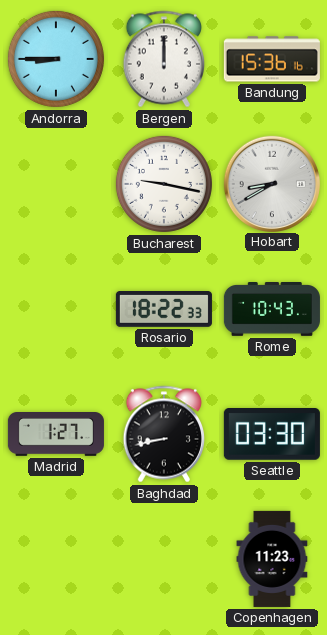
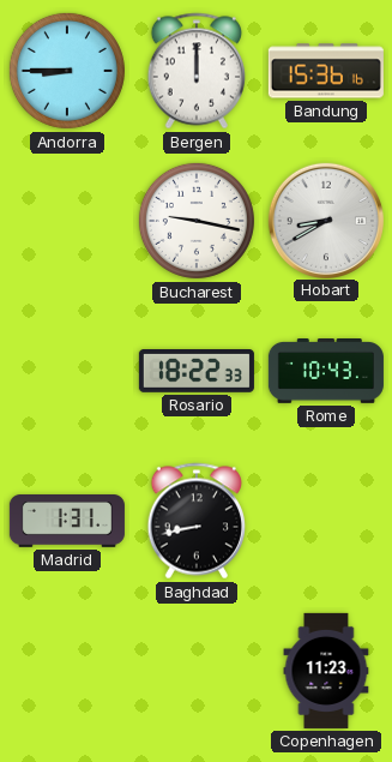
Madrid: 1:27 -> 1:31
Seattle: 03:30 -> none
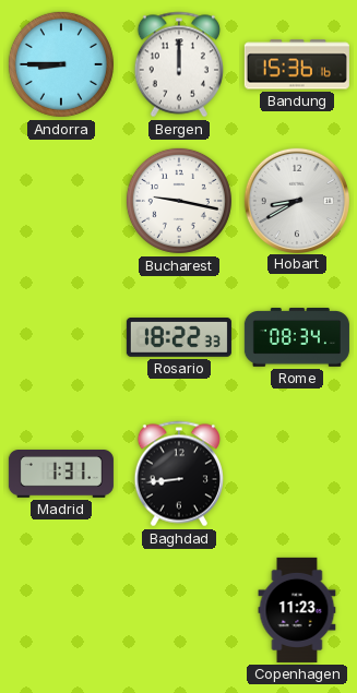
Rome: 10:43 -> 08:34
Baghdad: 8:43 -> 8:44
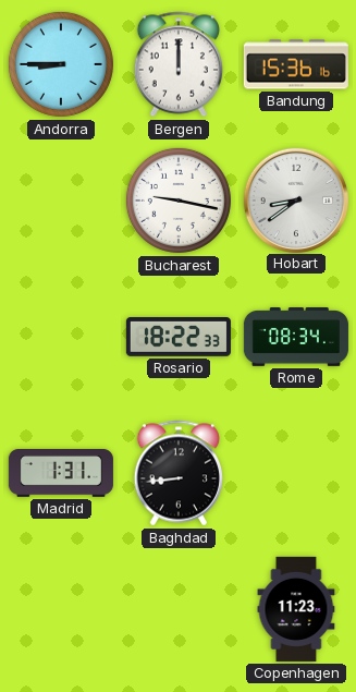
Hobart: 8:40 -> 8:39
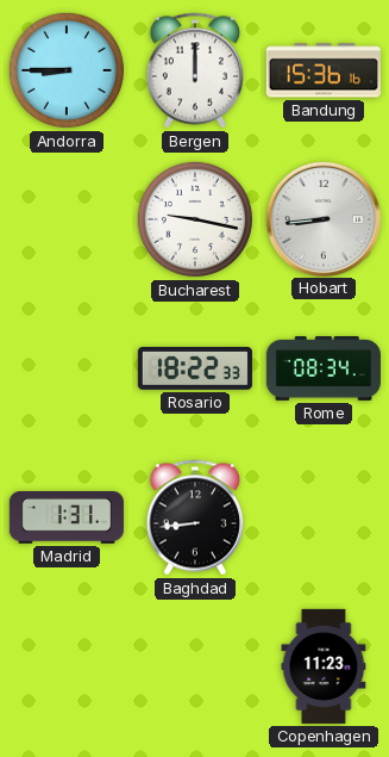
Hobart: 8:39 -> 8:44
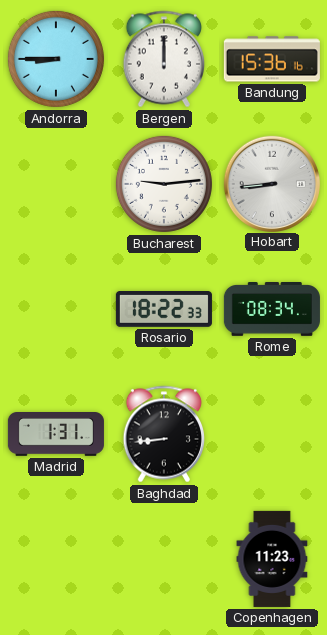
Bucharest: 9:17 -> 9:14
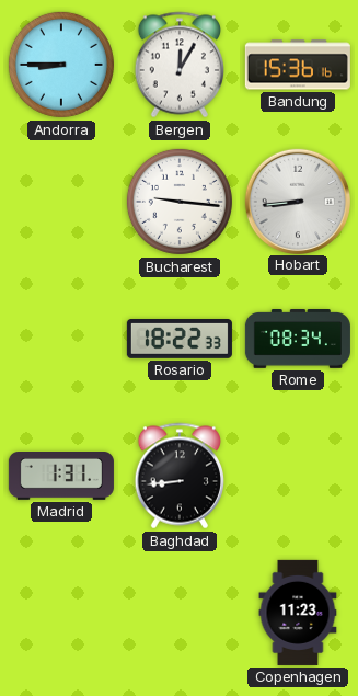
Bergen: 12:00 -> 12:05
Bucharest: 9:14 -> 9:16
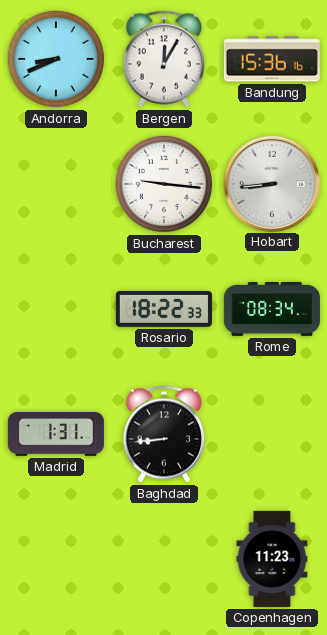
Andorra: 8:45 -> 8:41
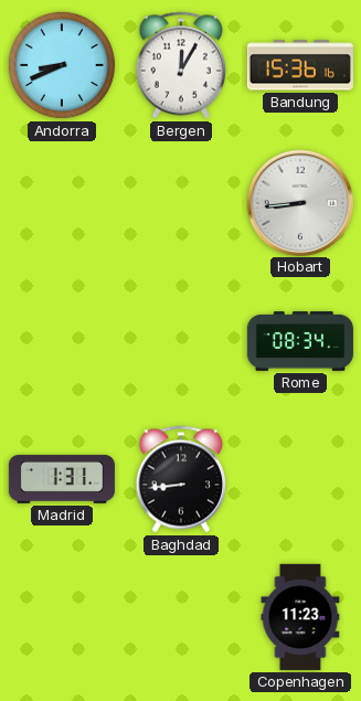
Bucharest: 9:16 -> none
Rosario: 18:22 -> none
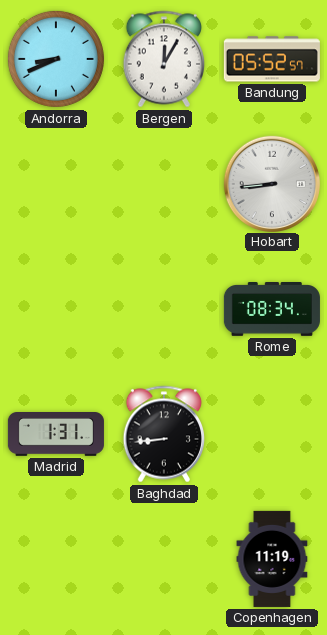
Bandung: 15:36 -> 05:52
Copenhagen: 11:23 -> 11:19
